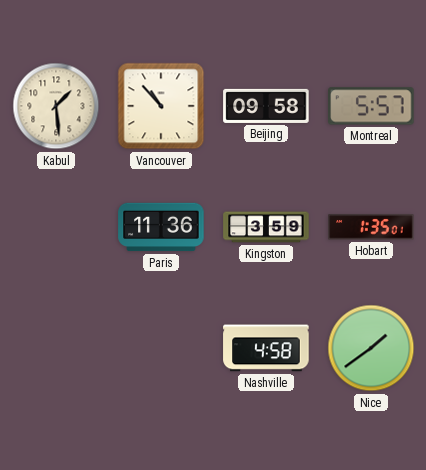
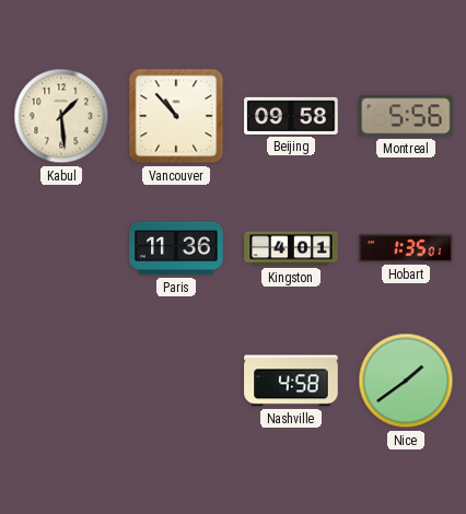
Montreal: 5:57 -> 5:56
Kingston: 3:59 -> 4:01
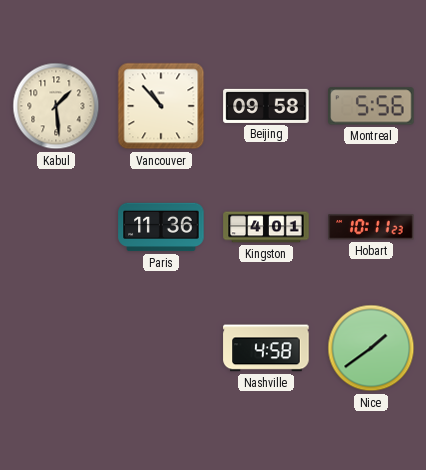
Hobart: 1:35 -> 10:11
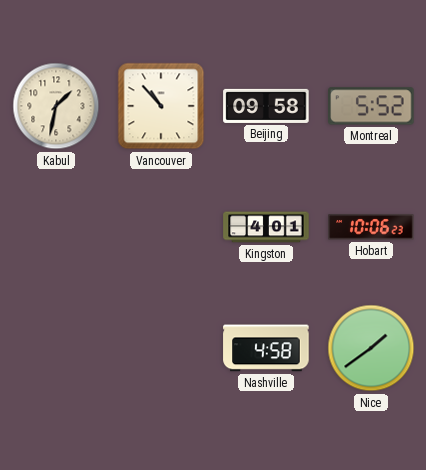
Kabul: 1:29 -> 1:32
Montreal: 5:56 -> 5:52
Paris: 11:36 -> none
Hobart: 10:11 -> 10:06
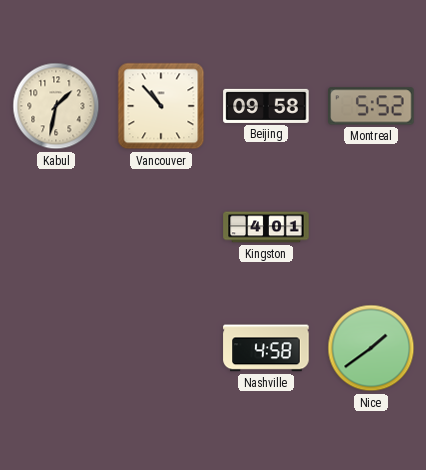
Hobart: 10:06 -> none
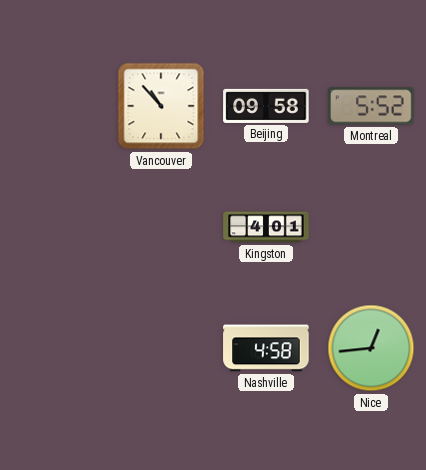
Kabul: 1:32 -> none
Nice: 1:39 -> 12:44
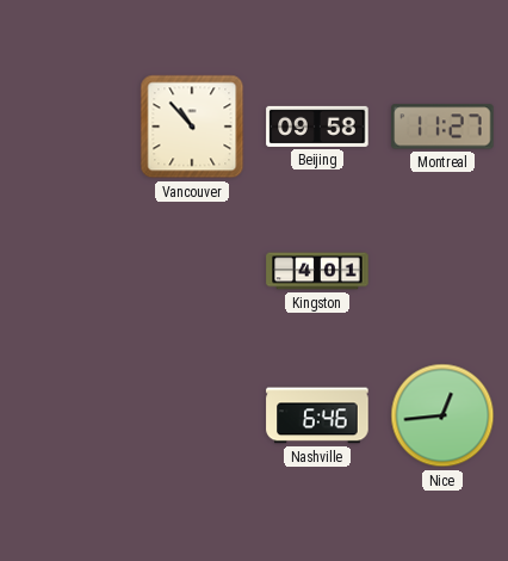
Montreal: 5:52 -> 11:27
Nashville: 4:58 -> 6:46
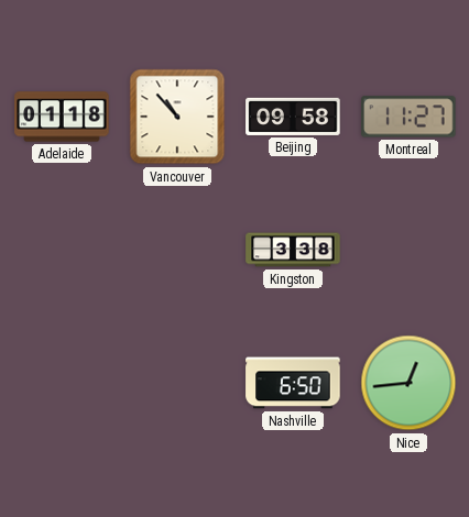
Adelaide: none -> 01:18
Kingston: 4:01 -> 3:38
Nashville: 6:46 -> 6:50
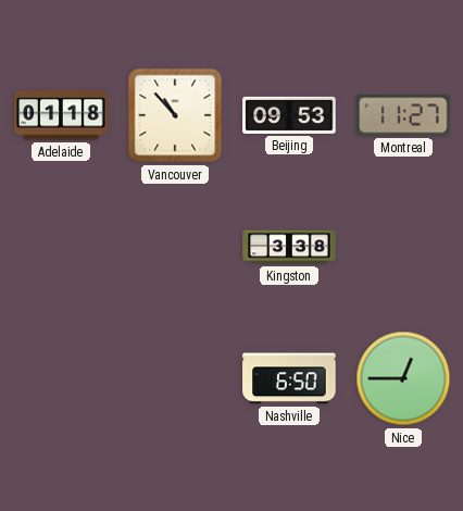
Beijing: 09:58 -> 09:53
Nice: 12:44 -> 12:45
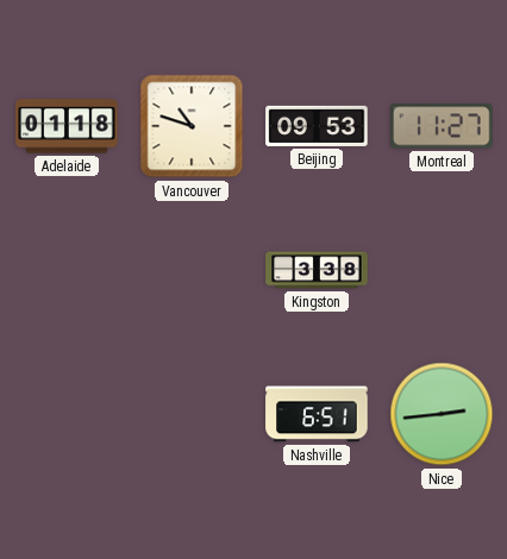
Vancouver: 10:53 -> 10:48
Nashville: 6:50 -> 6:51
Nice: 12:45 -> 2:44
